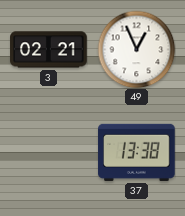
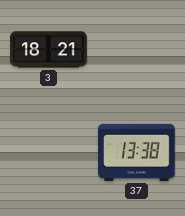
3: 02:21 -> 18:21
49: 12:56 -> none
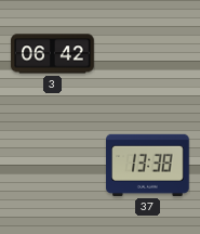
3: 18:21 -> 06:42
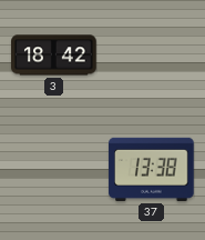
3: 06:42 -> 18:42
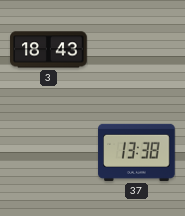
3: 18:42 -> 18:43
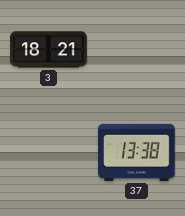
3: 18:43 -> 18:21
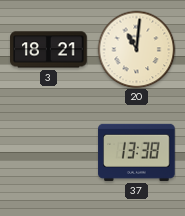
20: none -> 11:01
